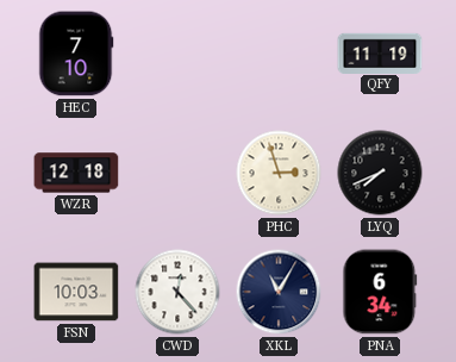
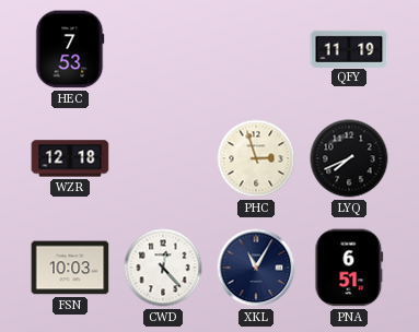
HEC: 7:10 -> 7:53
PNA: 6:34 -> 6:51
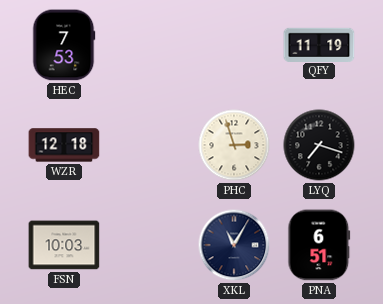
LYQ: 7:41 -> 7:18
CWD: 12:23 -> none
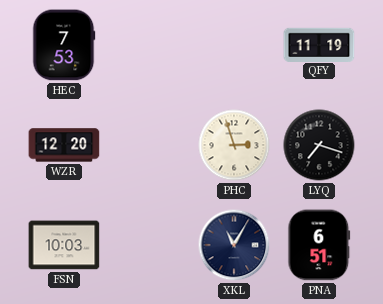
WZR: 12:18 -> 12:20
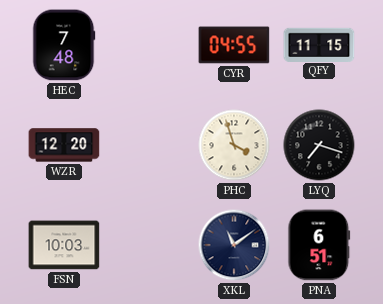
HEC: 7:53 -> 7:48
CYR: none -> 04:55
QFY: 11:19 -> 11:15
PHC: 2:57 -> 3:57
XKL: 11:05 -> 11:09
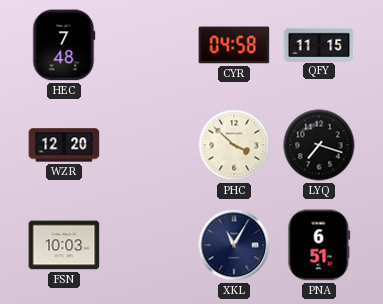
CYR: 04:55 -> 04:58
PHC: 3:57 -> 3:52
XKL: 11:09 -> 11:05
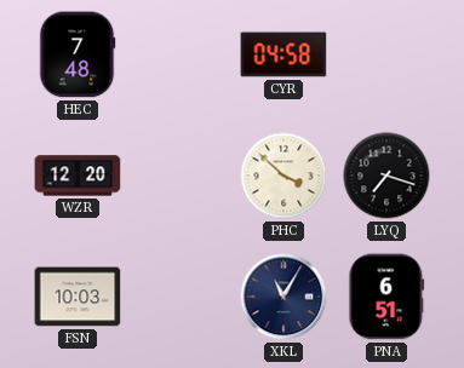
QFY: 11:15 -> none
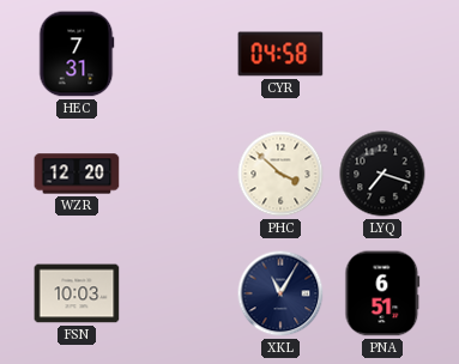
HEC: 7:48 -> 7:31
